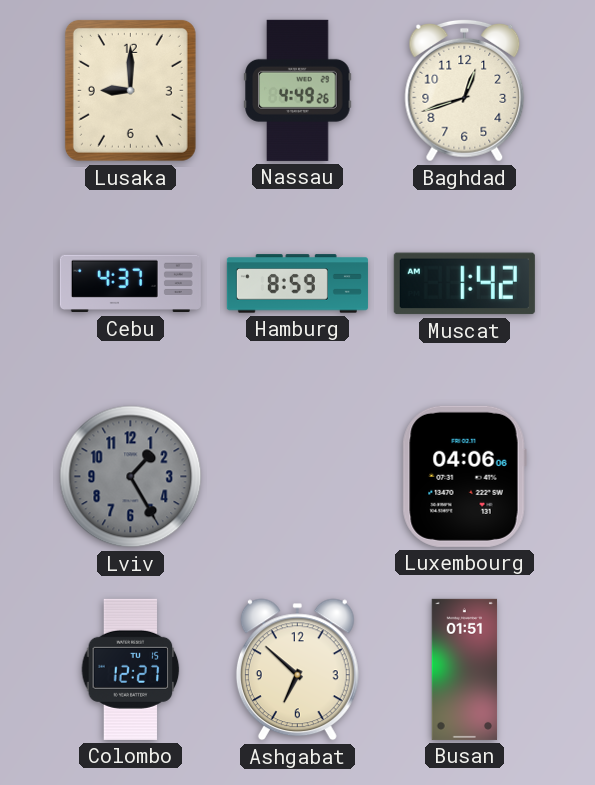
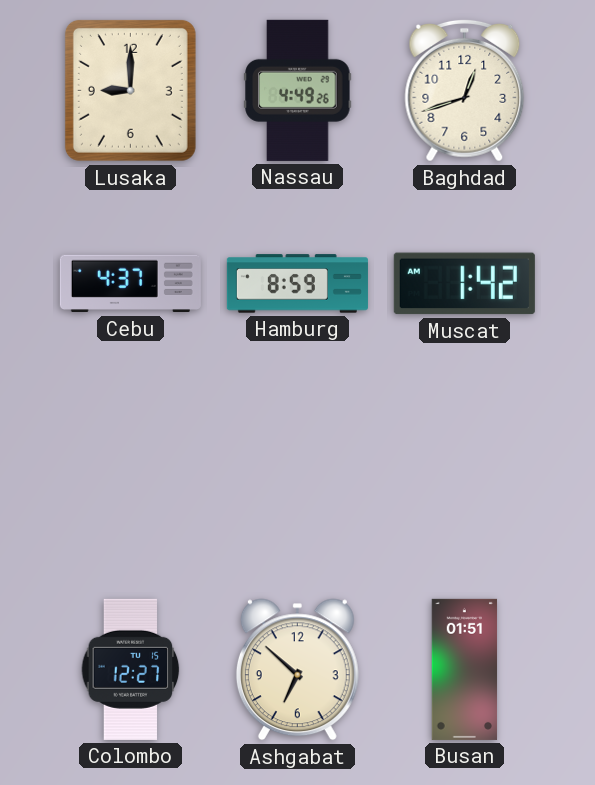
Lviv: 1:25 -> none
Luxembourg: 04:06 -> none
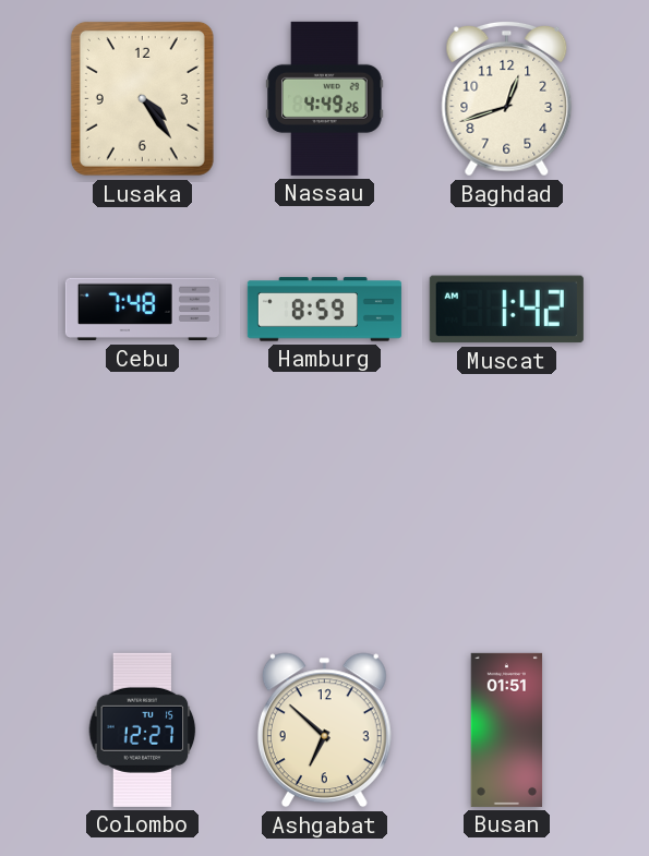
Lusaka: 9:00 -> 4:24
Cebu: 4:37 -> 7:48
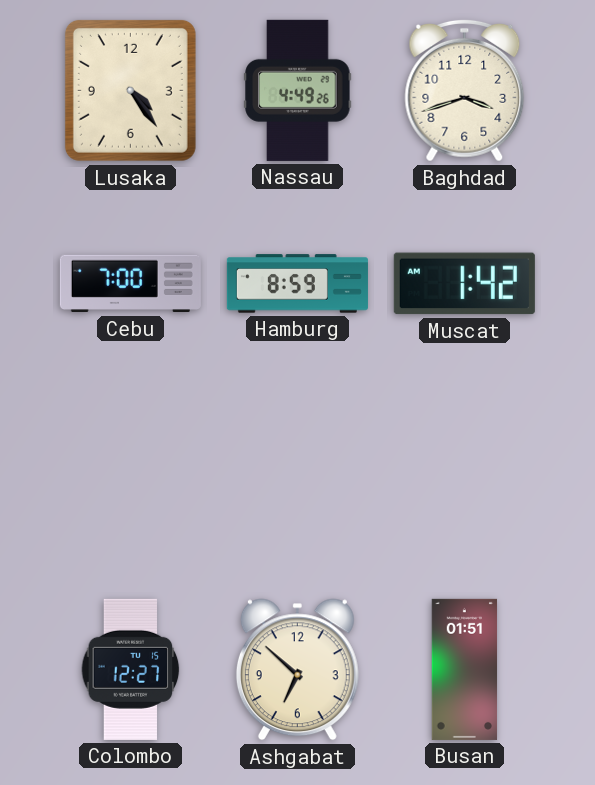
Baghdad: 12:42 -> 3:42
Cebu: 7:48 -> 7:00
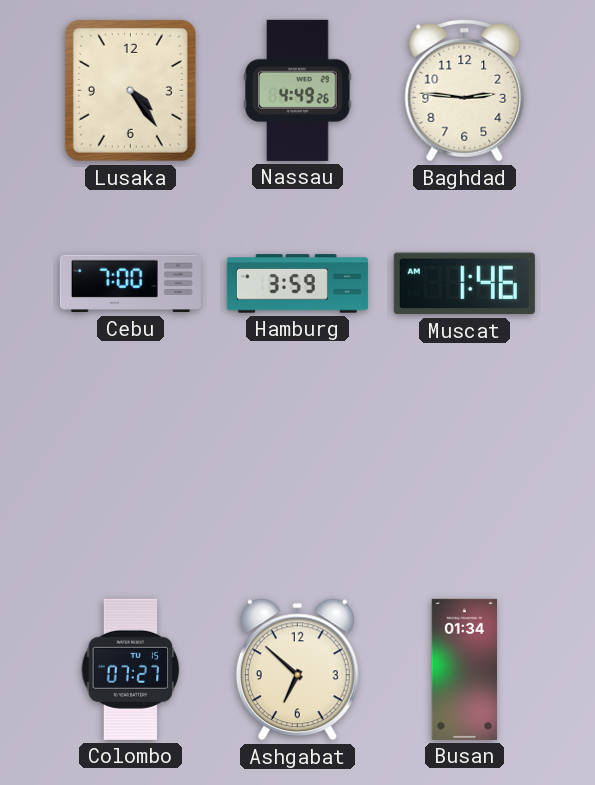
Baghdad: 3:42 -> 2:46
Hamburg: 8:59 -> 3:59
Muscat: 1:42 -> 1:46
Colombo: 12:27 -> 07:27
Busan: 01:51 -> 01:34
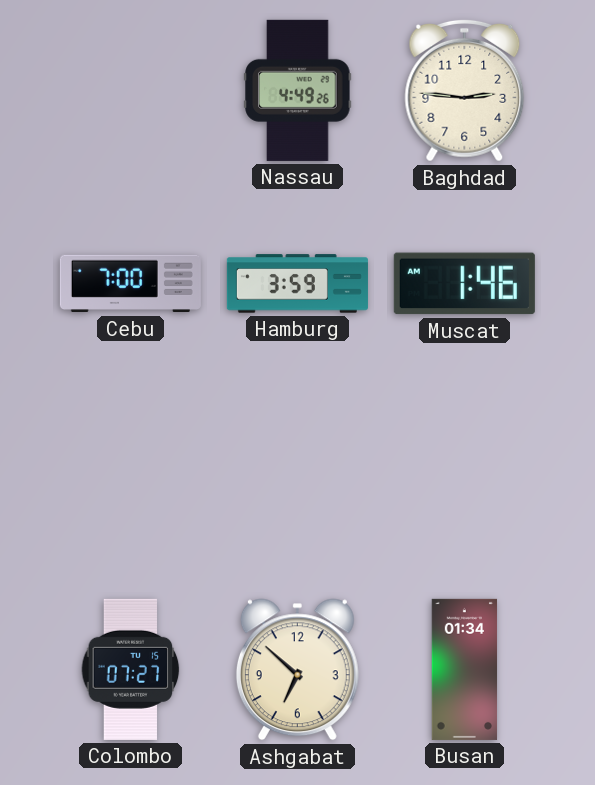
Lusaka: 4:24 -> none
